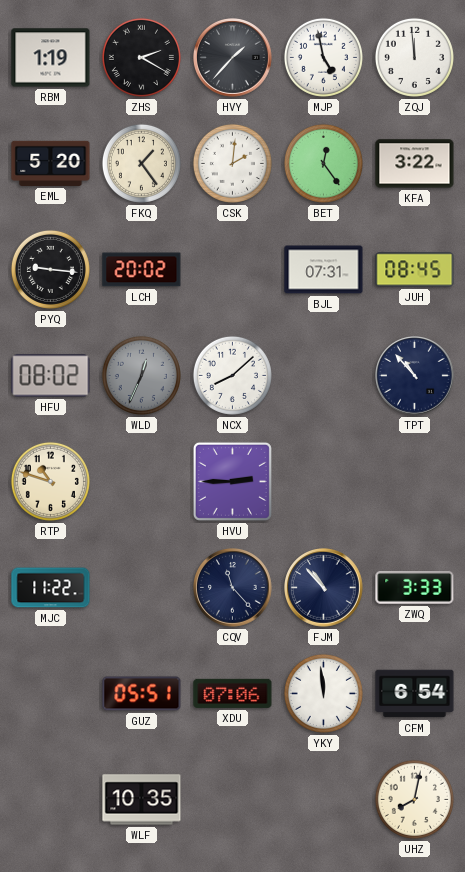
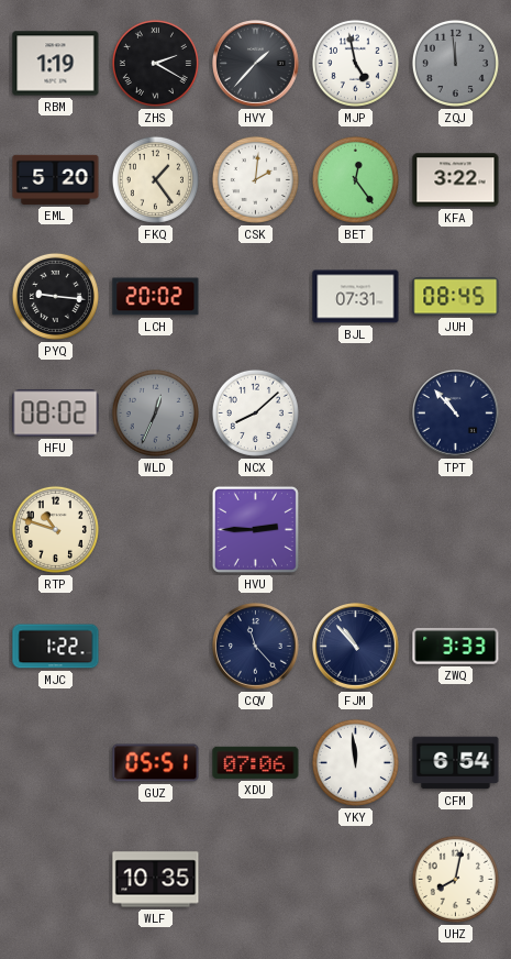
ZQJ dial: white -> grey
MJC: 11:22 -> 1:22
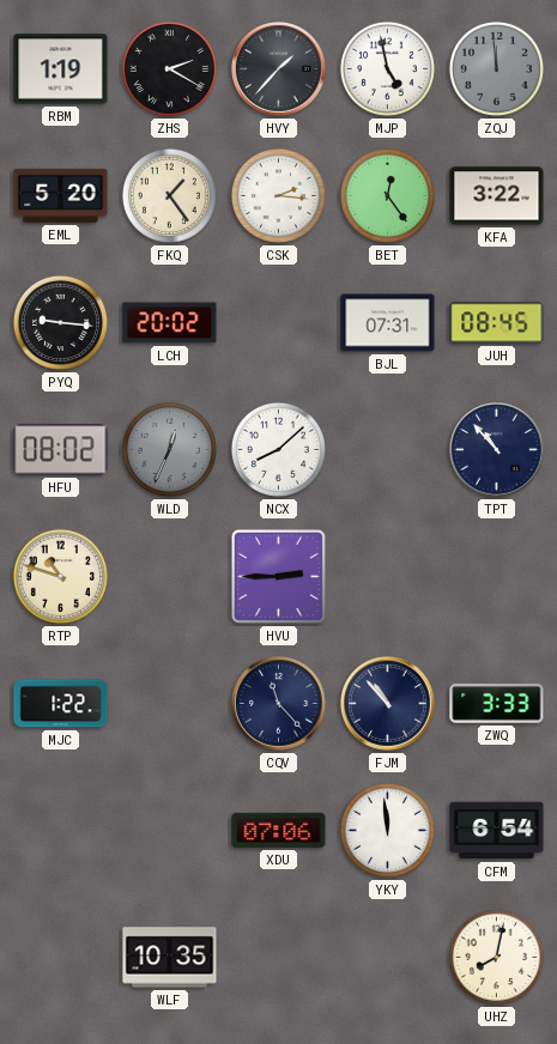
CSK: 2:01 -> 2:16
GUZ: 05:51 -> none
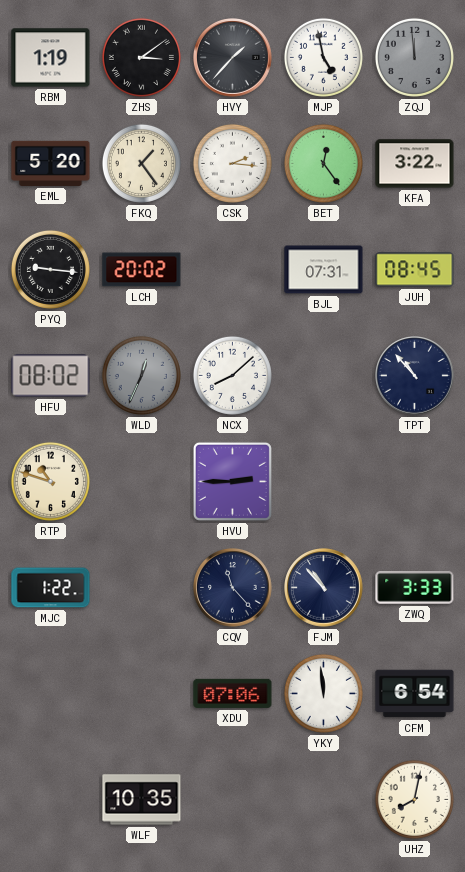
ZHS: 2:20 -> 3:09
